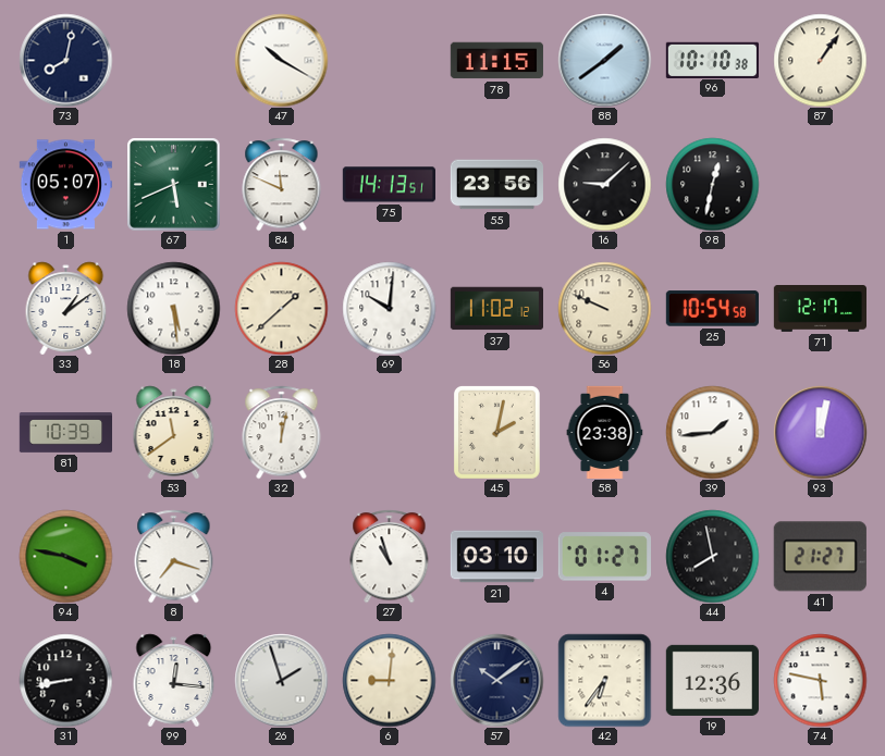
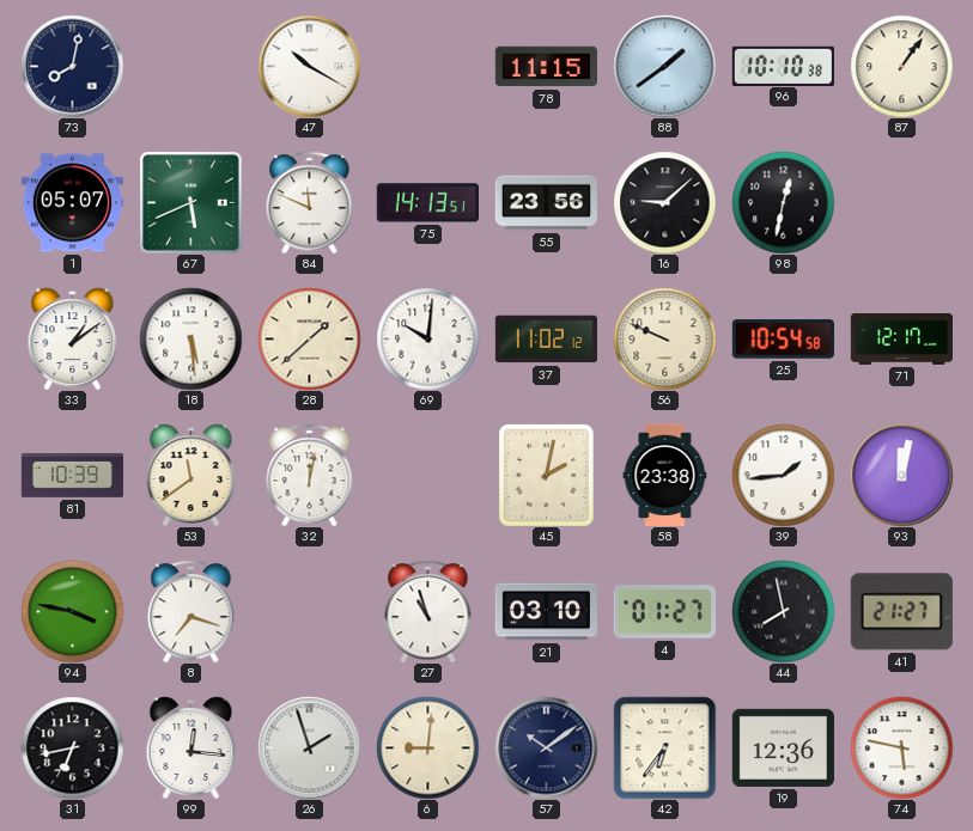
31: 8:43 -> 6:43
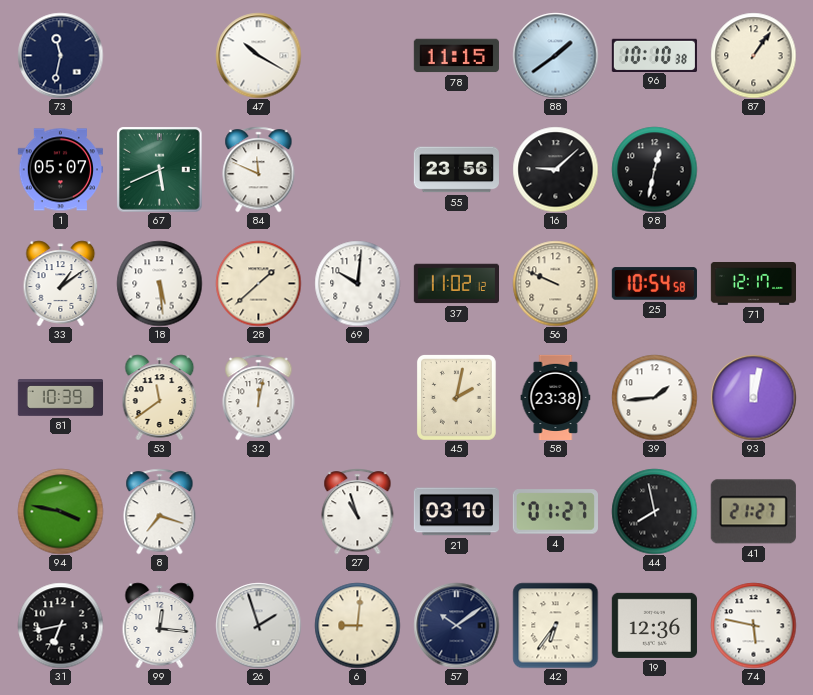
73: 8:02 -> 11:32
75: 14:13 -> none
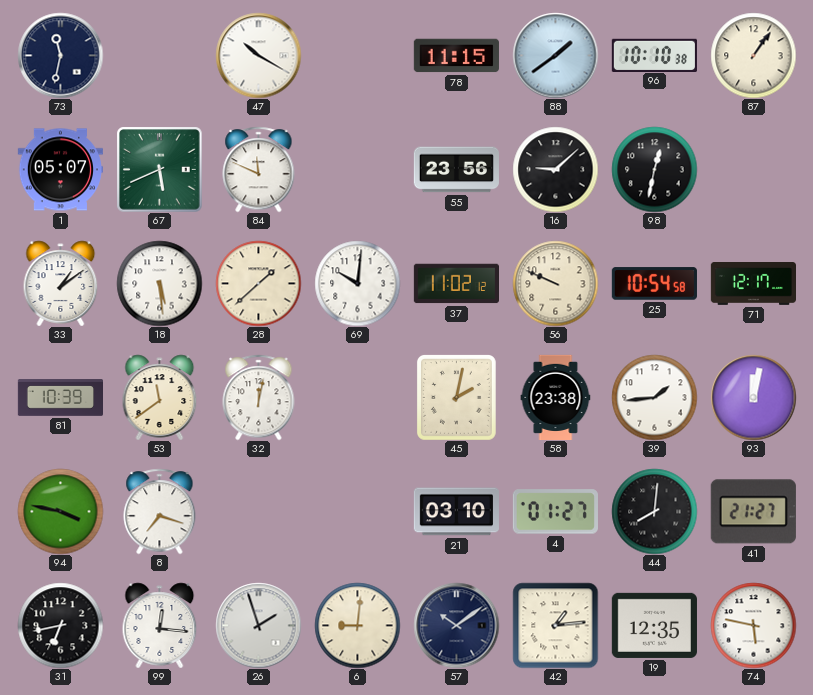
27: 10:57 -> none
44: 7:58 -> 8:01
42: 6:36 -> 1:14
19: 12:36 -> 12:35
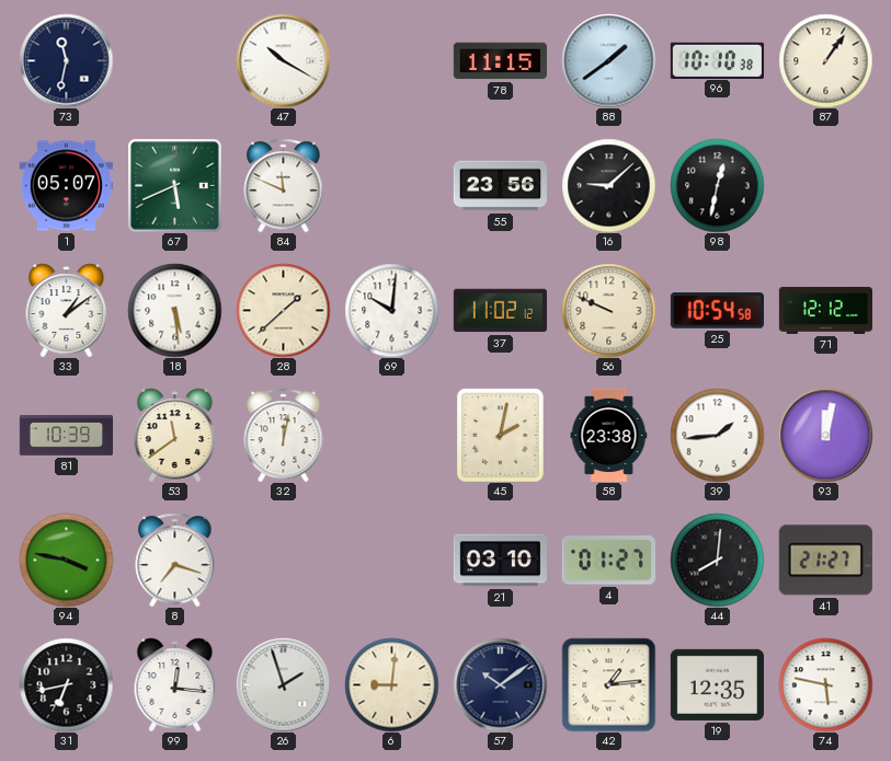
71: 12:17 -> 12:12
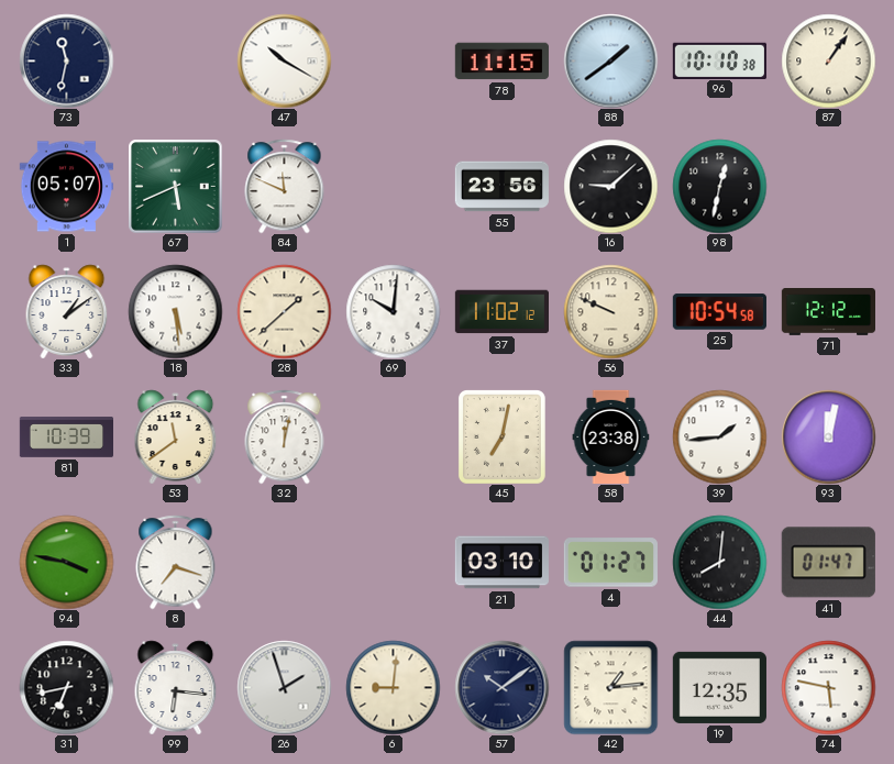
45: 2:02 -> 7:02
41: 21:27 -> 01:47
99: 12:16 -> 6:16
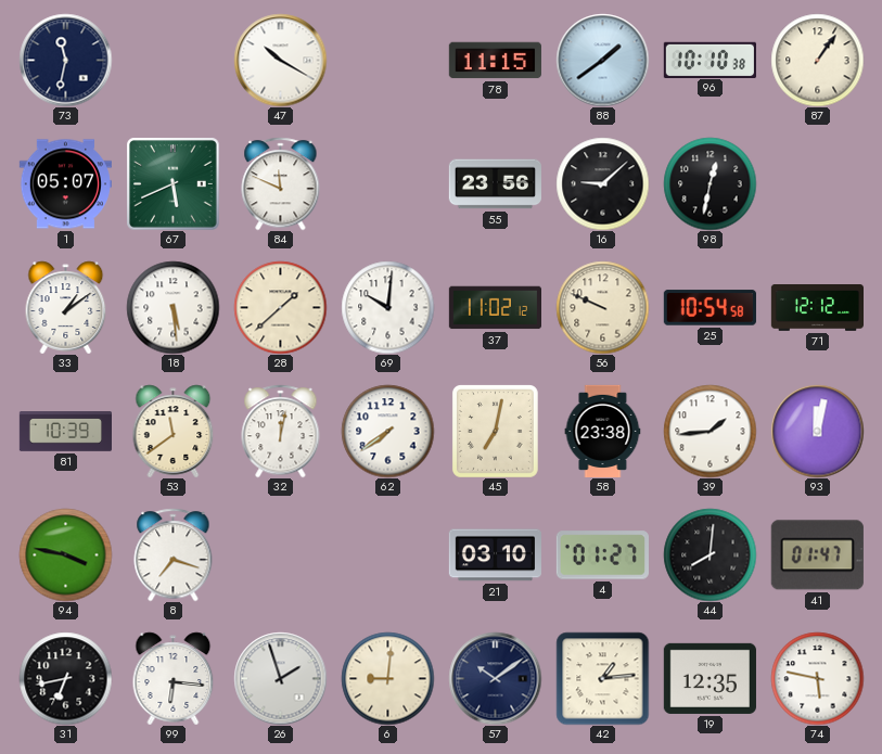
62: none -> 7:39
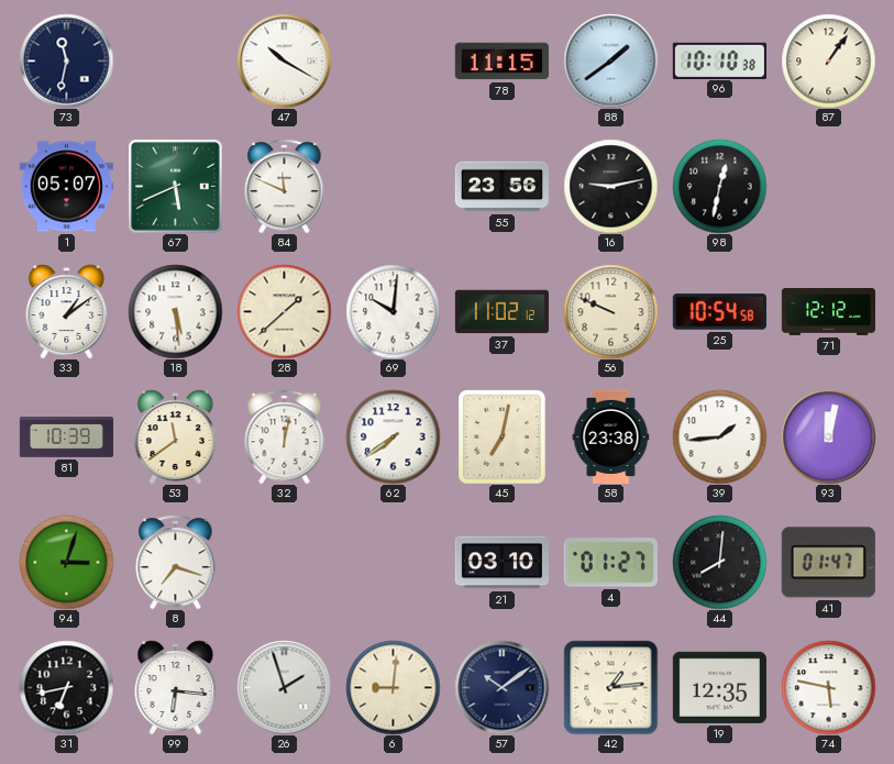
16: 9:08 -> 9:13
94: 3:47 -> 3:03
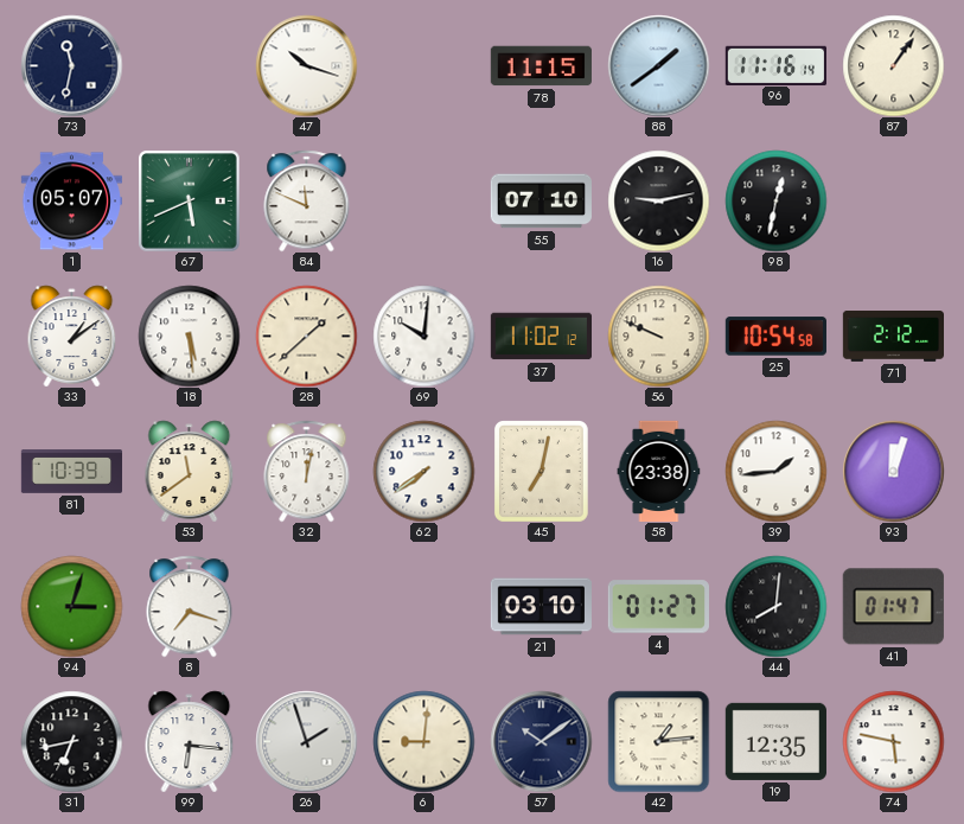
47: 10:20 -> 10:18
96: 10:10 -> 11:16
55: 23:56 -> 07:10
71: 12:12 -> 2:12
93: 12:02 -> 12:03
